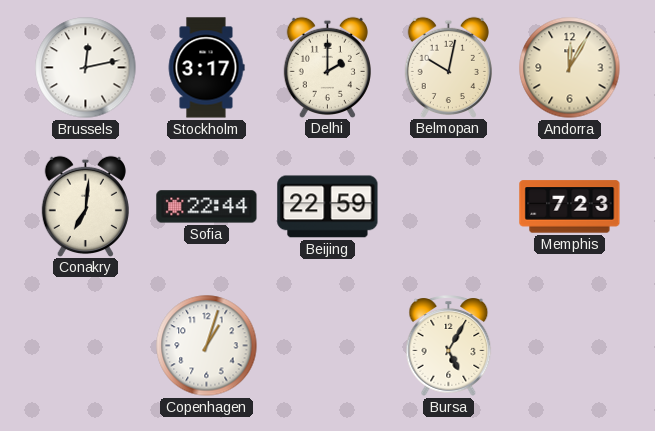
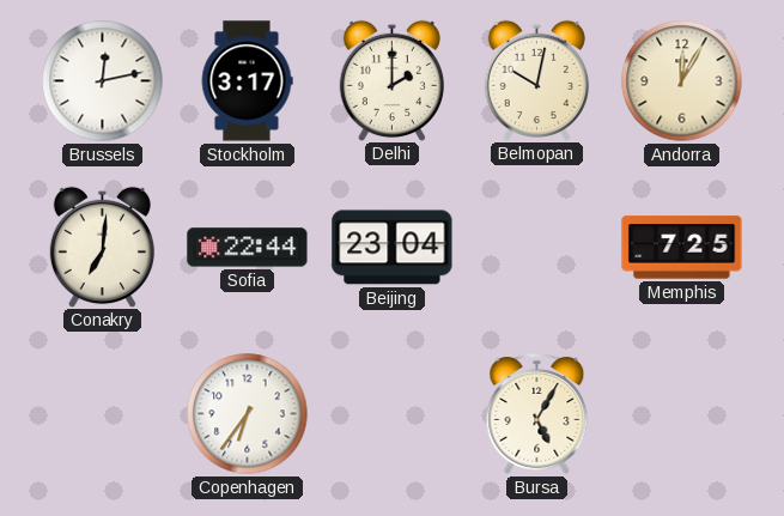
Beijing: 22:59 -> 23:04
Memphis: 7:23 -> 7:25
Copenhagen: 1:03 -> 6:36
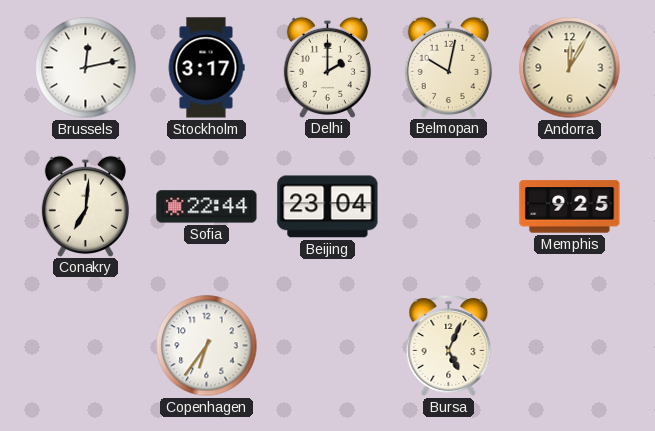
Memphis: 7:25 -> 9:25
Bursa: 5:05 -> 5:04
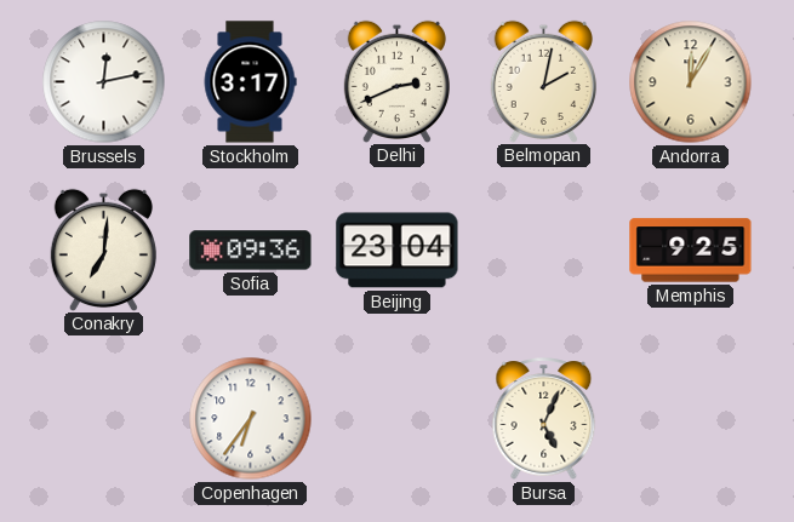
Delhi: 2:00 -> 2:41
Belmopan: 10:02 -> 2:02
Sofia: 22:44 -> 09:36
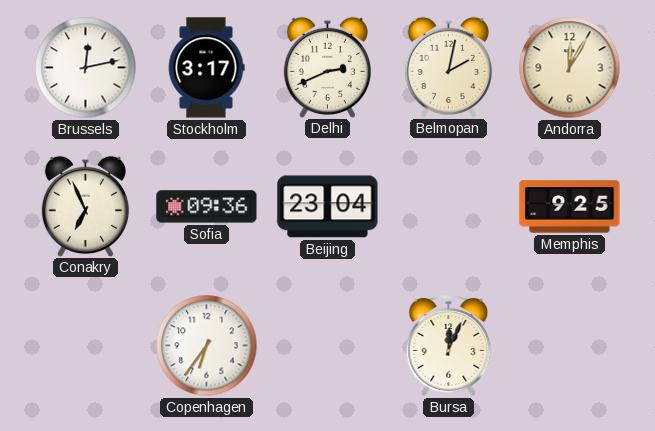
Conakry: 7:01 -> 6:56
Bursa: 5:04 -> 12:04
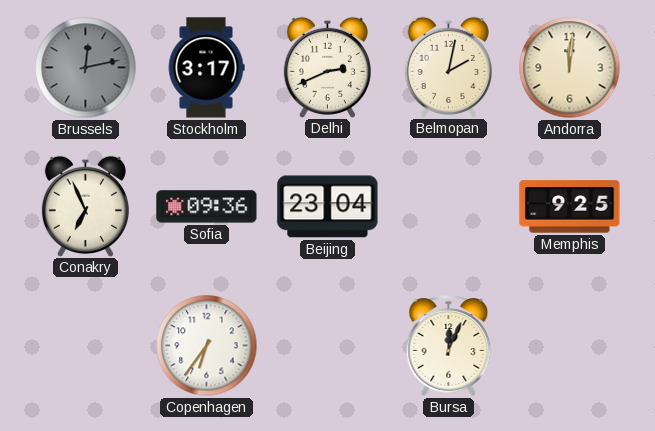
Brussels dial: white -> grey
Andorra: 12:05 -> 12:01
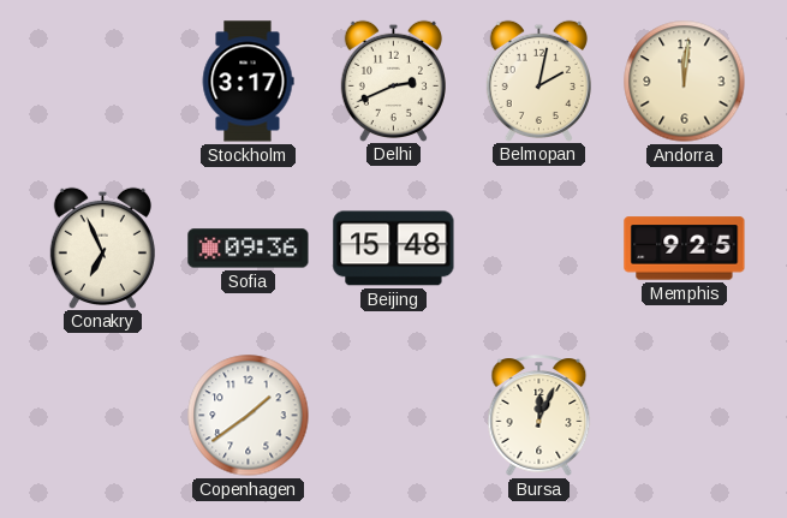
Brussels: 12:13 -> none
Beijing: 23:04 -> 15:48
Copenhagen: 6:36 -> 1:39
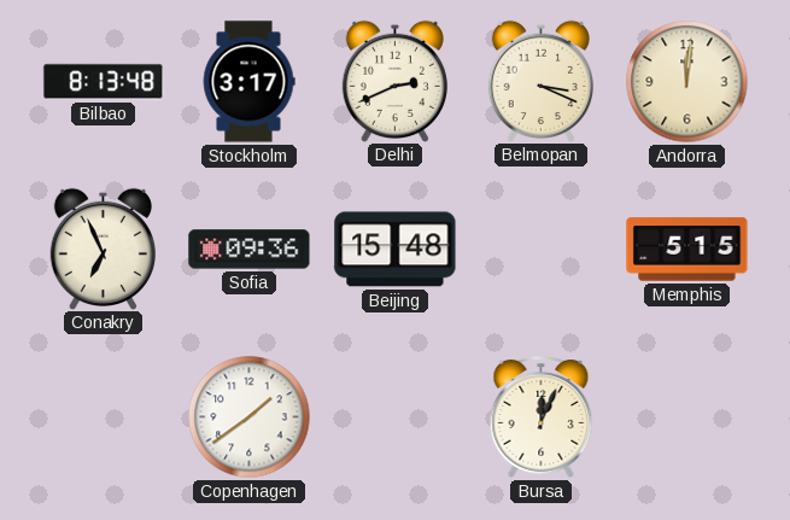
Bilbao: none -> 8:13
Belmopan: 2:02 -> 3:19
Memphis: 9:25 -> 5:15
